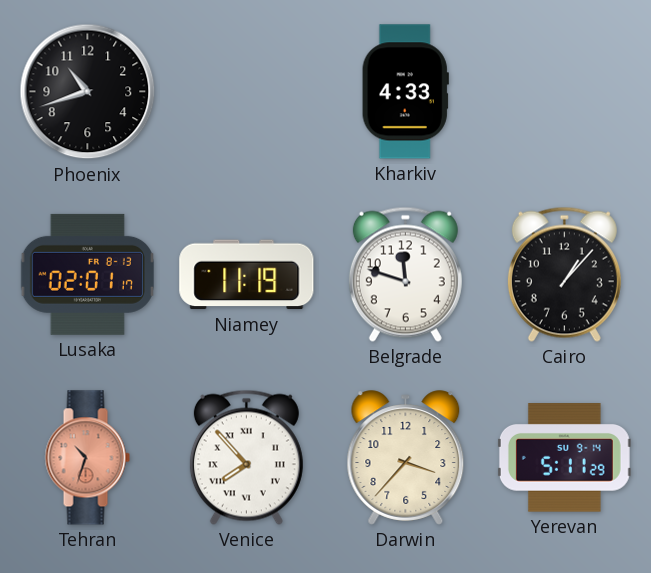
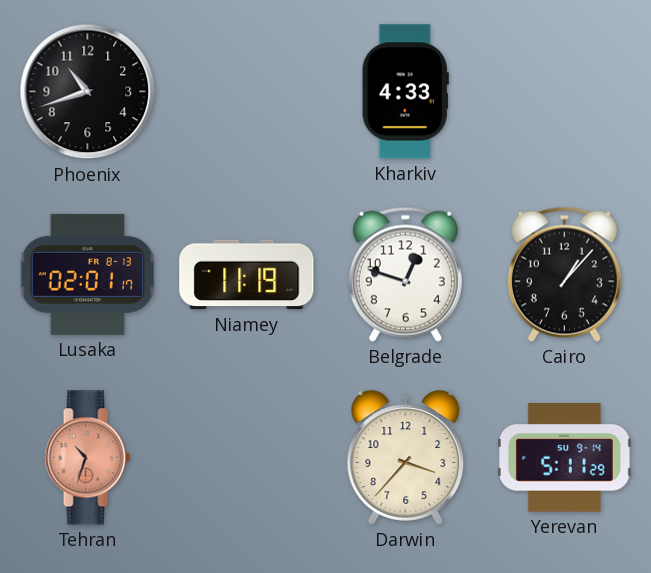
Belgrade: 11:48 -> 12:48
Venice: 7:53 -> none
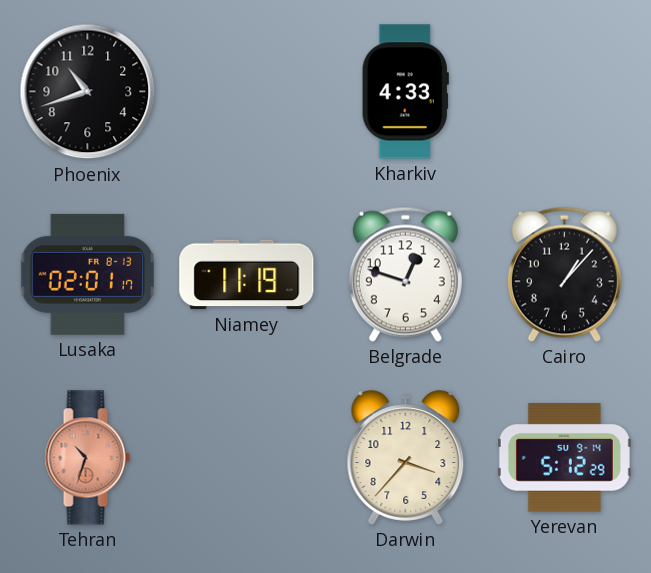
Yerevan: 5:11 -> 5:12
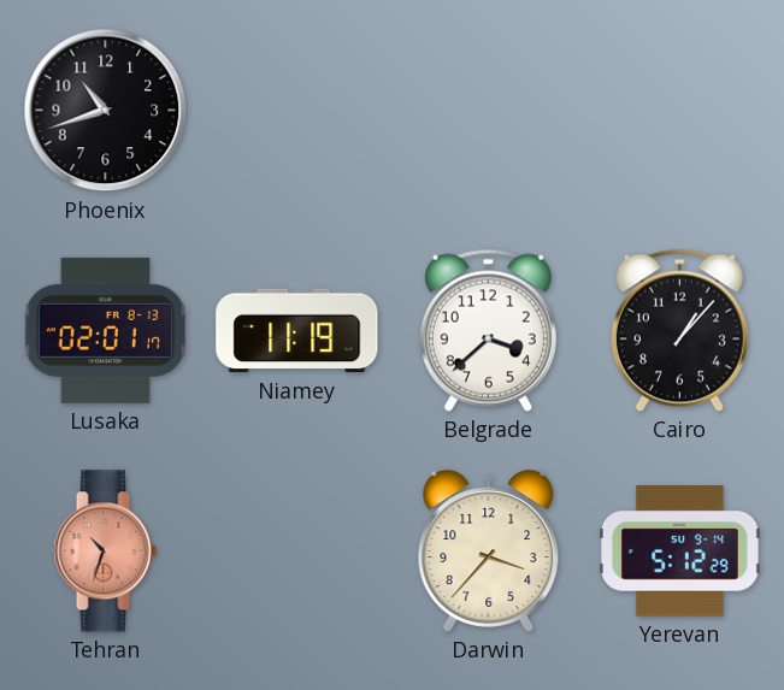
Kharkiv: 4:33 -> none
Belgrade: 12:48 -> 3:38
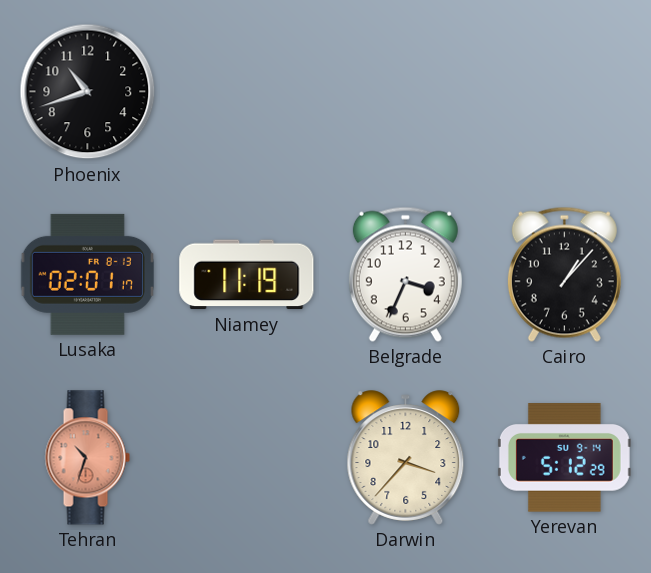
Belgrade: 3:38 -> 3:34
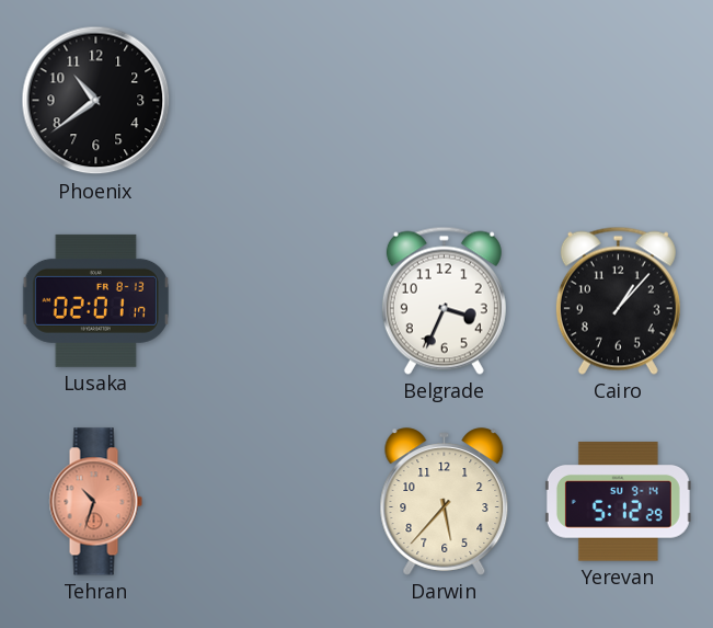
Phoenix: 10:42 -> 10:39
Niamey: 11:19 -> none
Darwin: 3:37 -> 5:37
